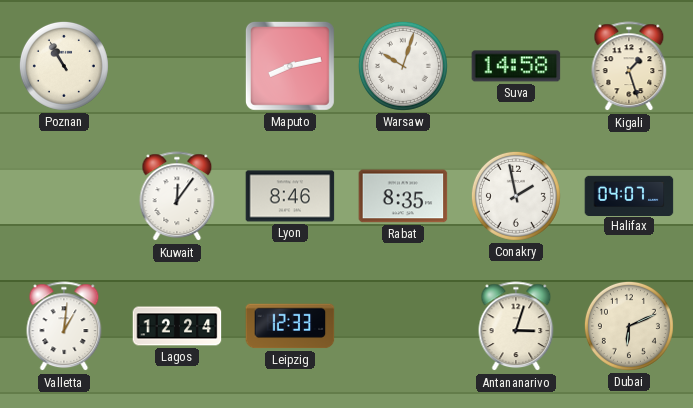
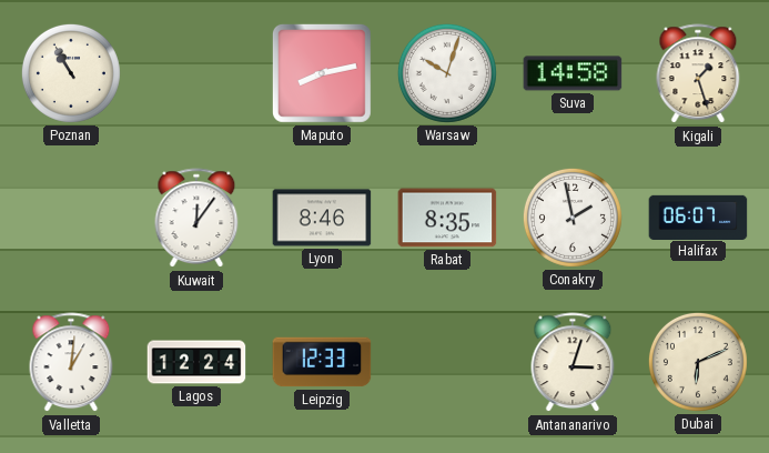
Halifax: 04:07 -> 06:07
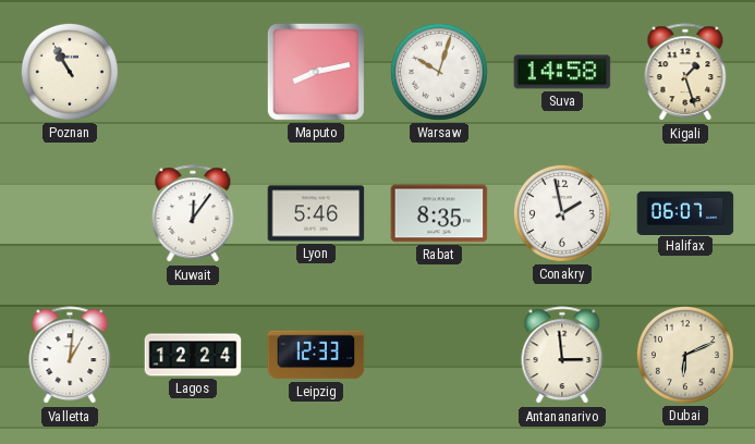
Lyon: 8:46 -> 5:46
Antananarivo: 3:03 -> 2:59
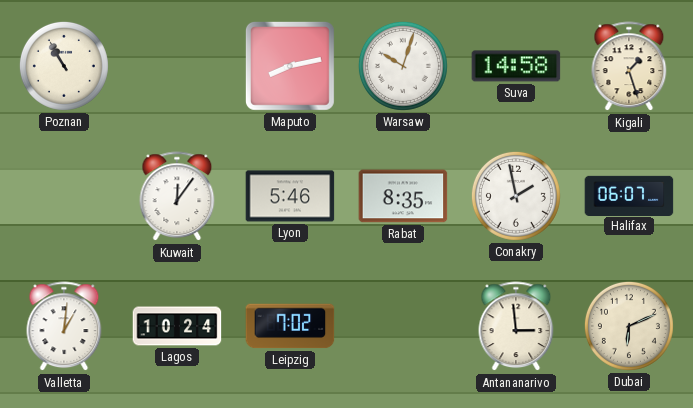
Lagos: 12:24 -> 10:24
Leipzig: 12:33 -> 7:02
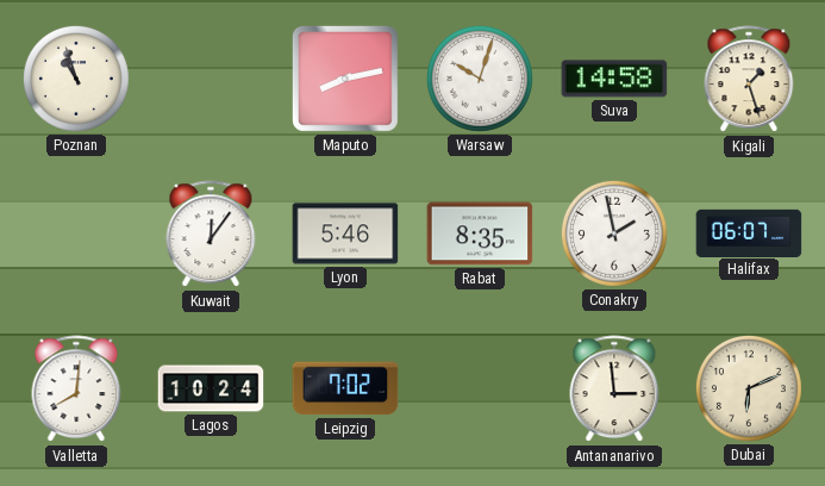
Poznan: 10:55 -> 10:57
Valletta: 1:01 -> 8:01
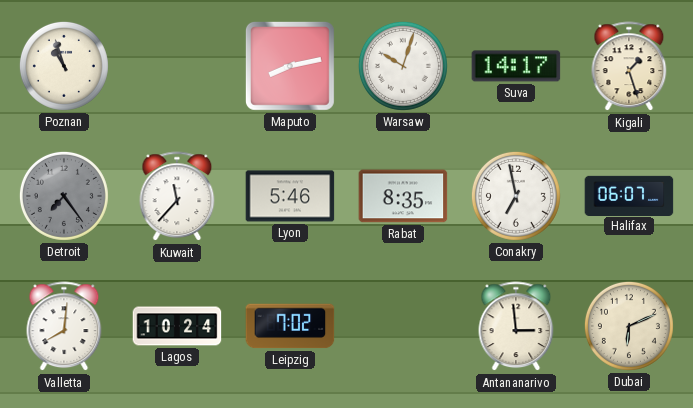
Suva: 14:58 -> 14:17
Detroit: none -> 7:24
Kuwait: 12:06 -> 11:37
Conakry: 1:58 -> 6:58
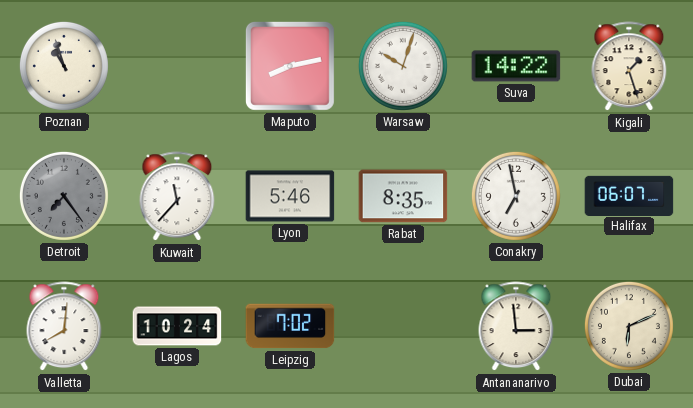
Suva: 14:17 -> 14:22
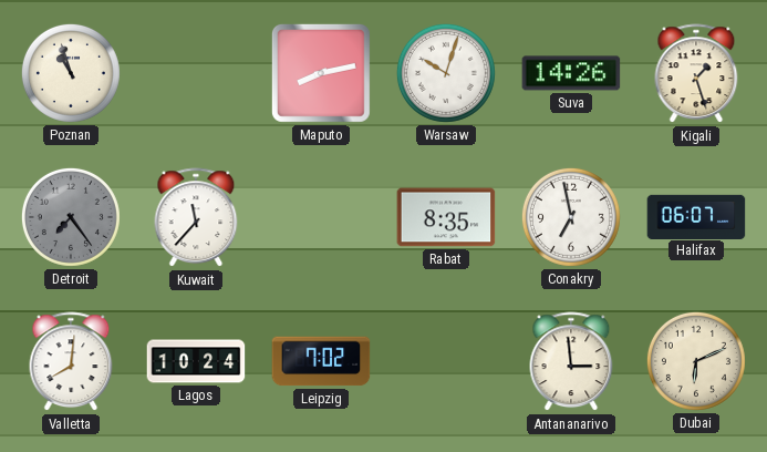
Suva: 14:22 -> 14:26
Lyon: 5:46 -> none
